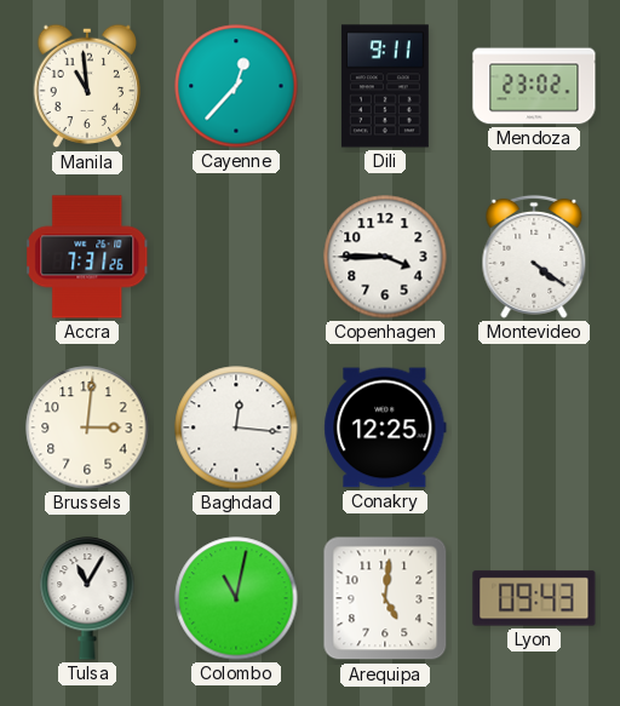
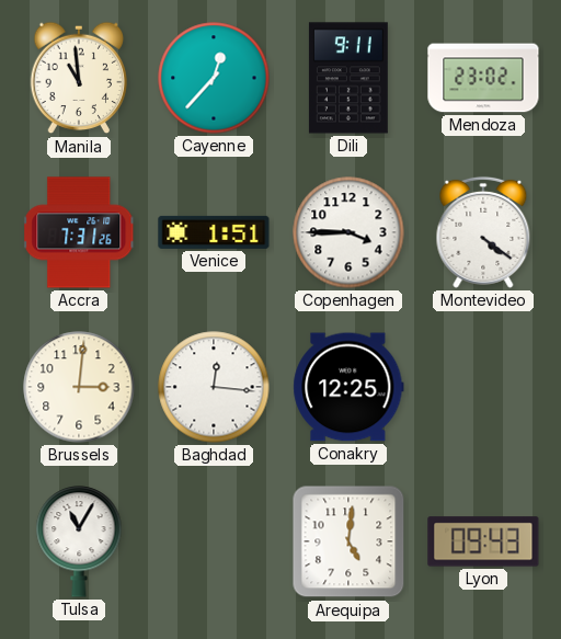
Venice: none -> 1:51
Colombo: 11:02 -> none
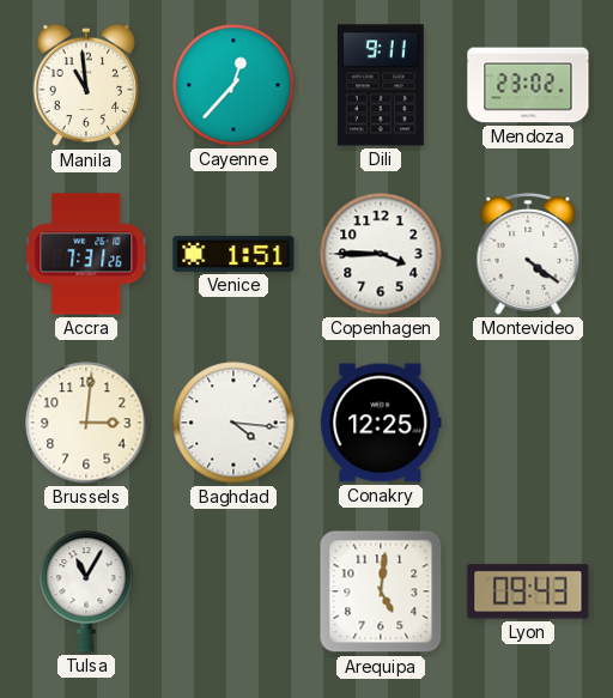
Baghdad: 12:16 -> 4:16
